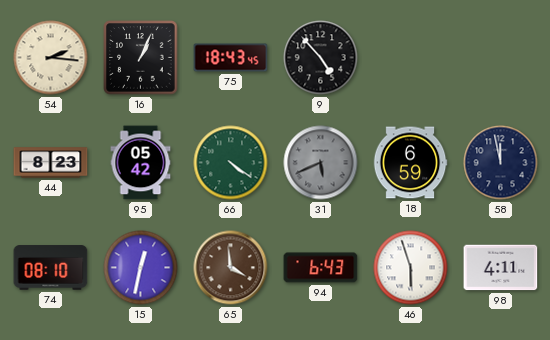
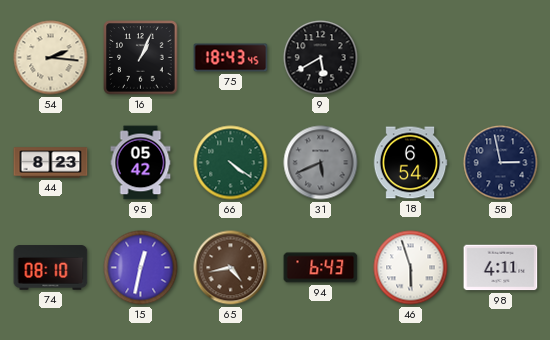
9: 4:53 -> 5:40
18: 6:59 -> 6:54
58: 11:58 -> 2:58
65: 3:59 -> 4:43
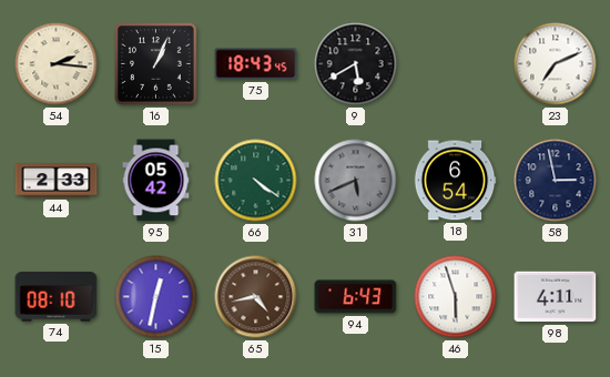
23: none -> 7:11
44: 8:23 -> 2:33
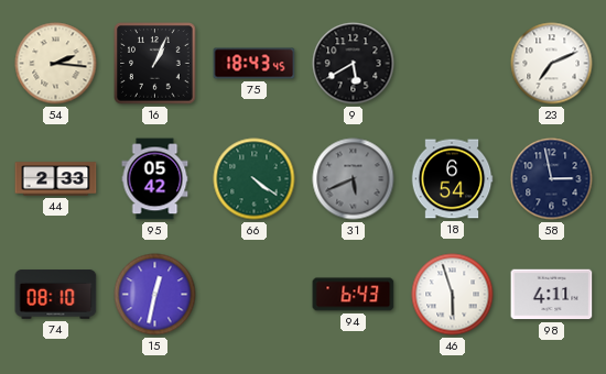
65: 4:43 -> none
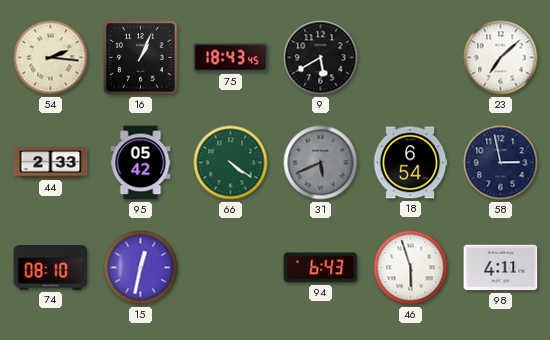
23: 7:11 -> 7:08
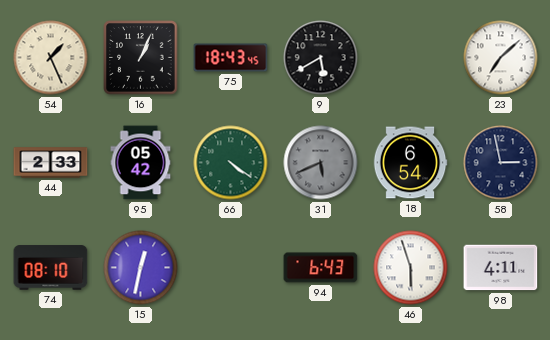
54: 2:16 -> 1:26
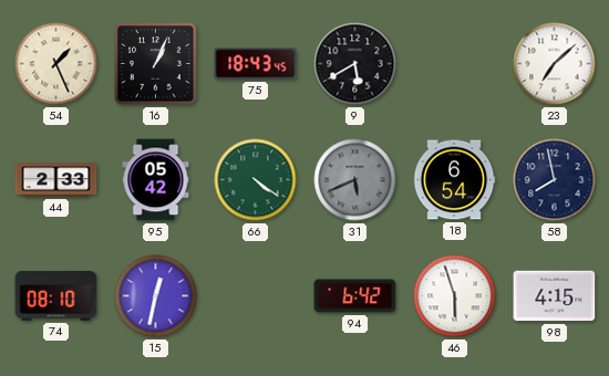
58: 2:58 -> 7:58
94: 6:43 -> 6:42
98: 4:11 -> 4:15
